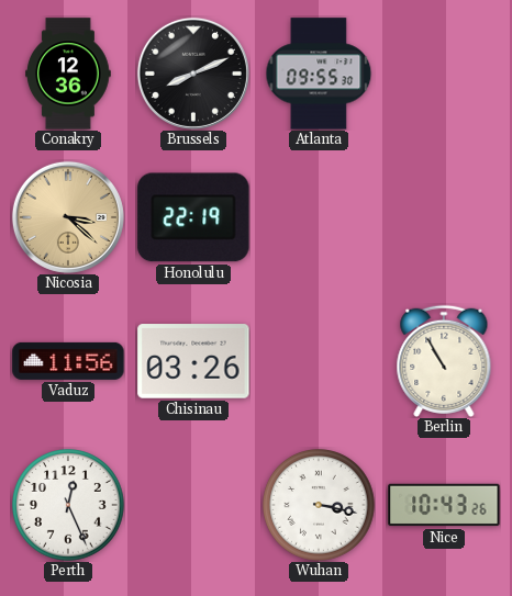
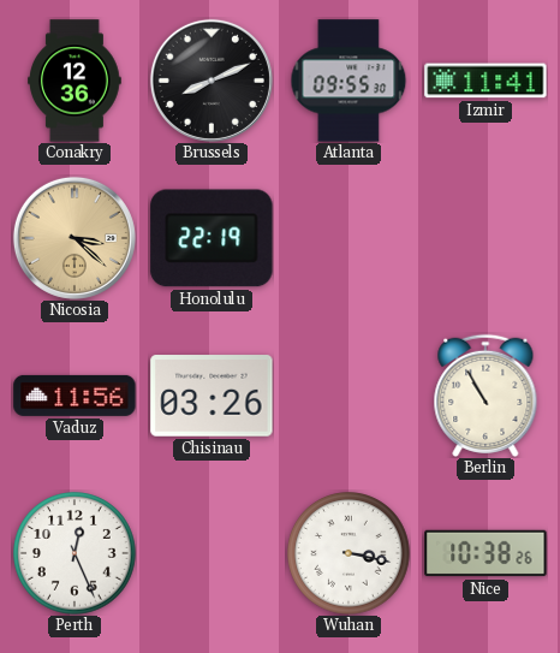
Izmir: none -> 11:41
Nice: 10:43 -> 10:38
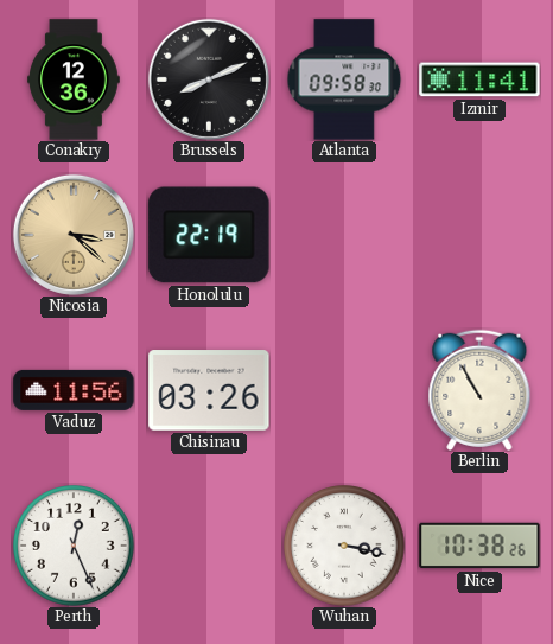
Atlanta: 09:55 -> 09:58
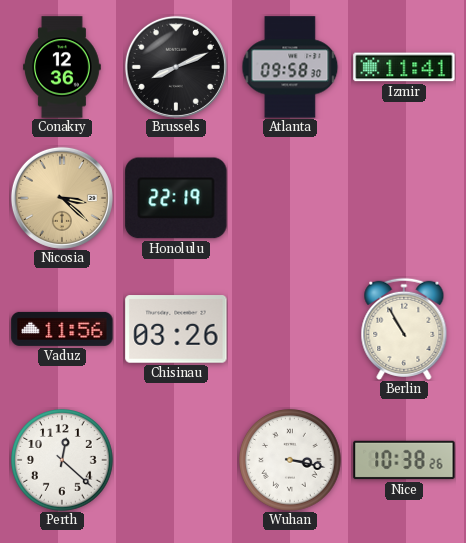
Perth: 12:26 -> 12:22
